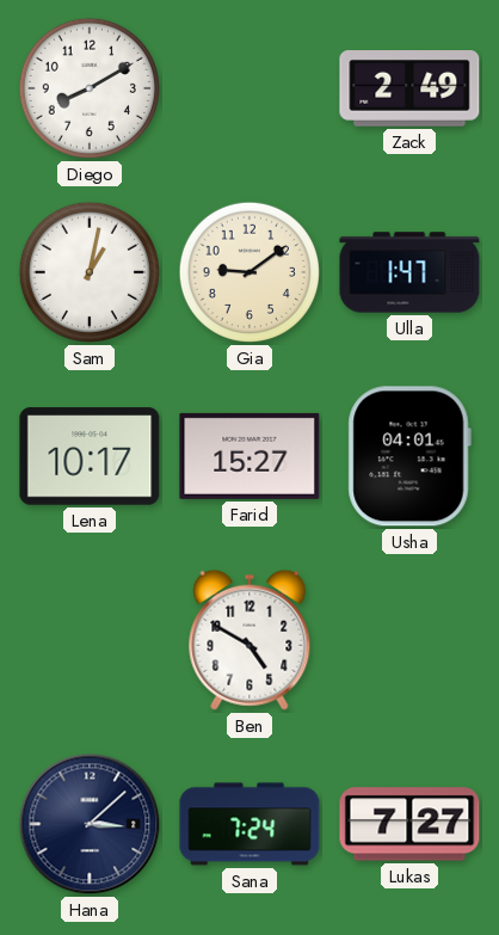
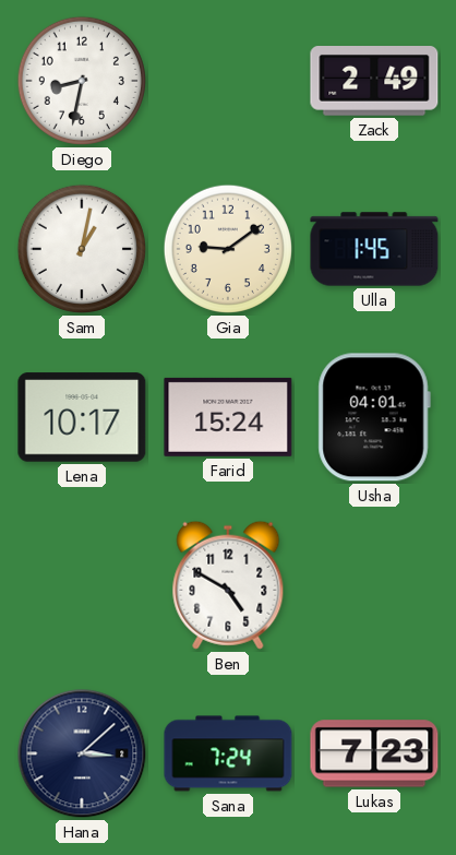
Diego: 8:10 -> 8:32
Ulla: 1:47 -> 1:45
Farid: 15:27 -> 15:24
Lukas: 7:27 -> 7:23
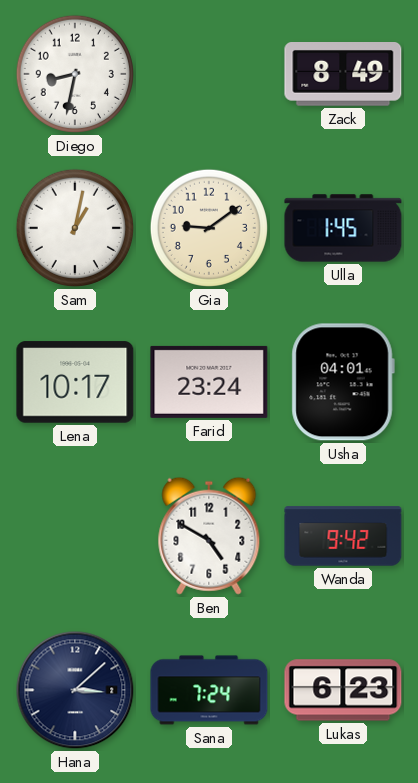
Zack: 2:49 -> 8:49
Farid: 15:24 -> 23:24
Wanda: none -> 9:42
Lukas: 7:23 -> 6:23
